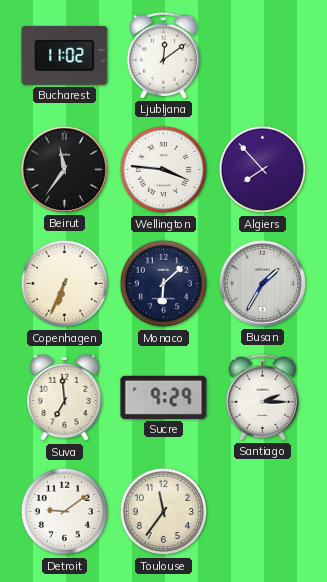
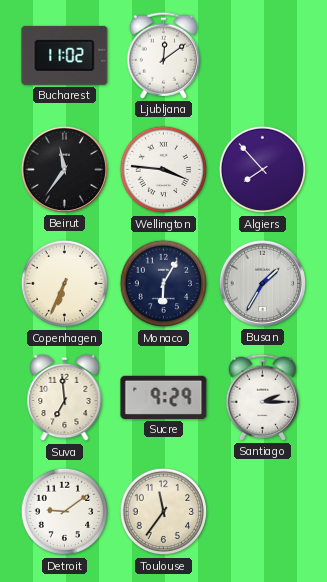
Monaco: 6:08 -> 6:05
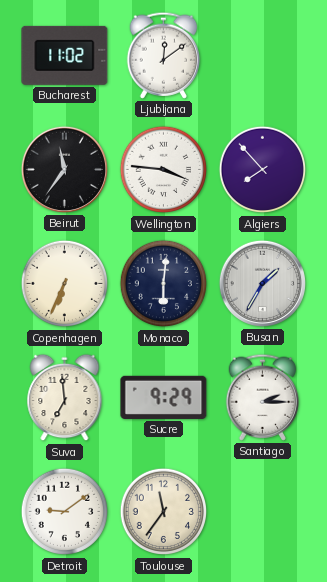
Monaco: 6:05 -> 6:01
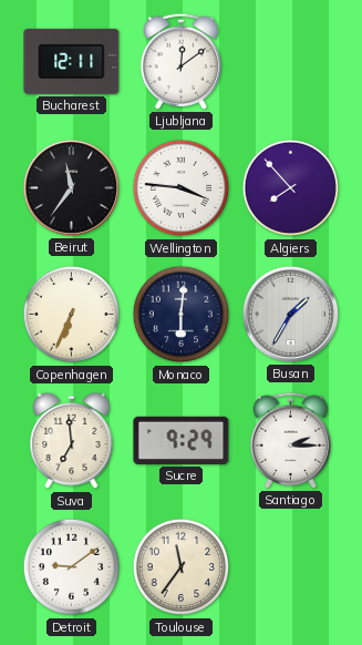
Bucharest: 11:02 -> 12:11
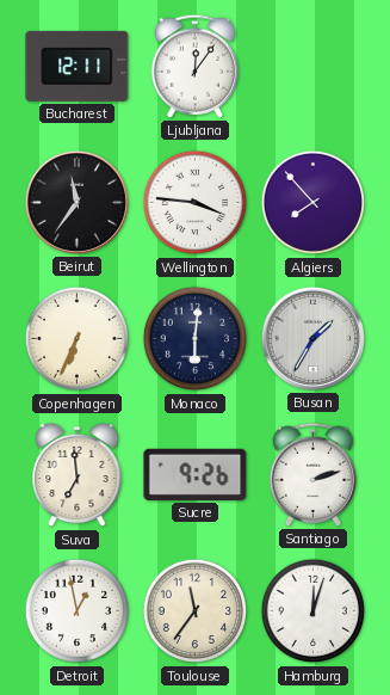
Ljubljana: 12:09 -> 12:06
Sucre: 9:29 -> 9:26
Santiago: 2:15 -> 2:12
Detroit: 9:09 -> 12:58
Hamburg: none -> 12:03
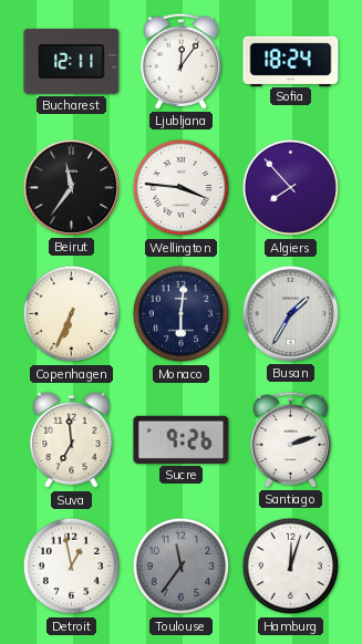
Sofia: none -> 18:24
Toulouse dial: cream -> grey
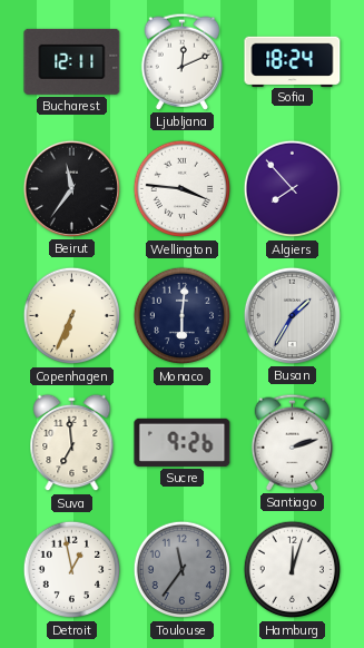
Ljubljana: 12:06 -> 12:11
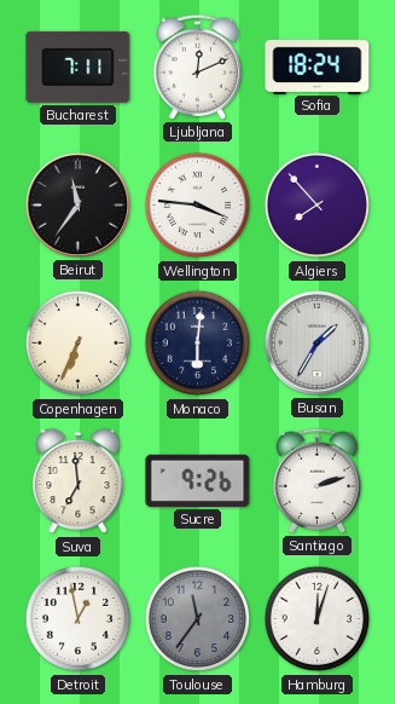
Bucharest: 12:11 -> 7:11
